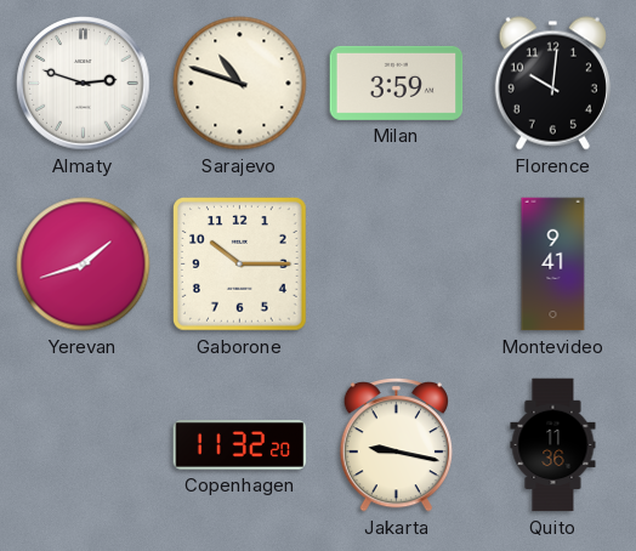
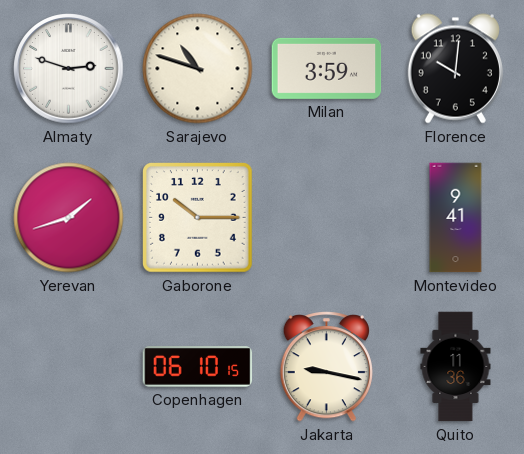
Copenhagen: 11:32 -> 06:10
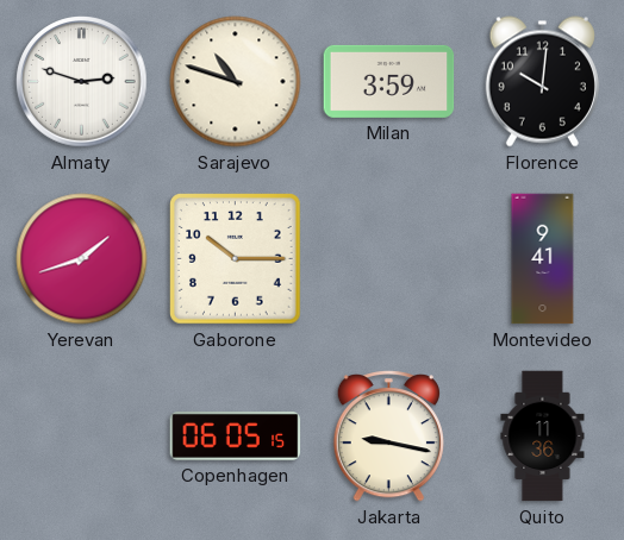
Copenhagen: 06:10 -> 06:05
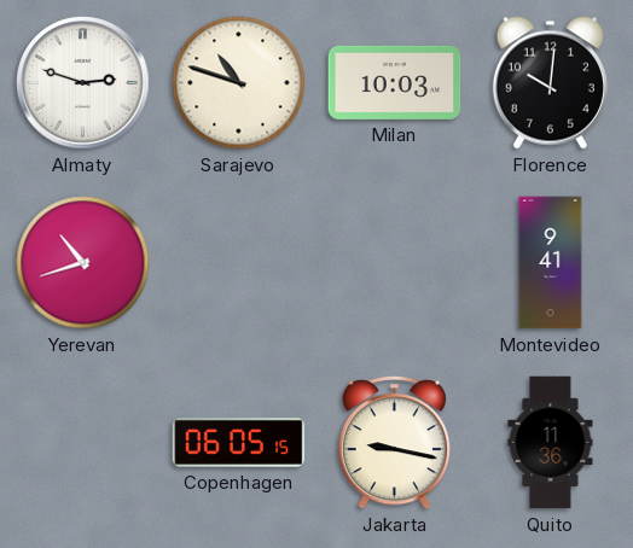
Milan: 3:59 -> 10:03
Yerevan: 1:42 -> 10:42
Gaborone: 10:15 -> none
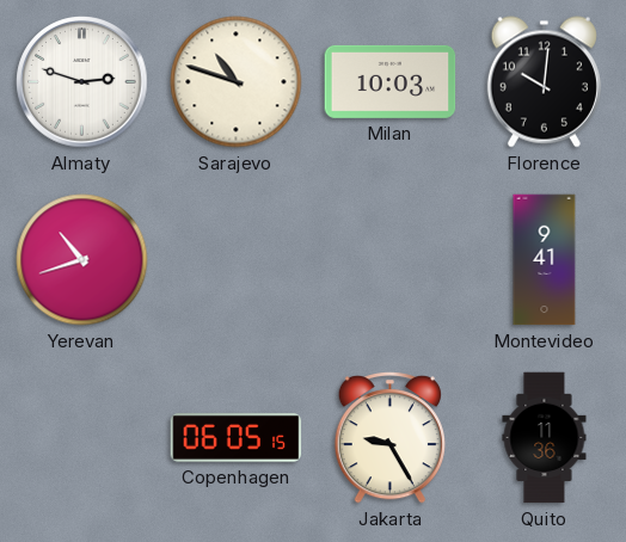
Jakarta: 9:17 -> 9:25
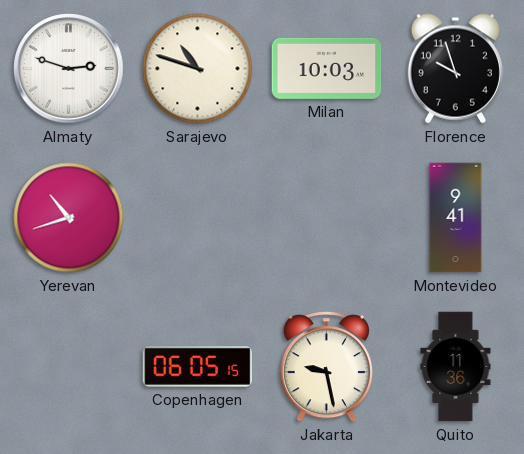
Florence: 10:01 -> 9:57
Jakarta: 9:25 -> 9:28
